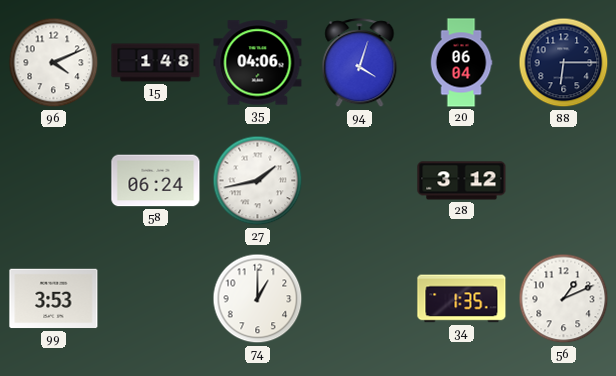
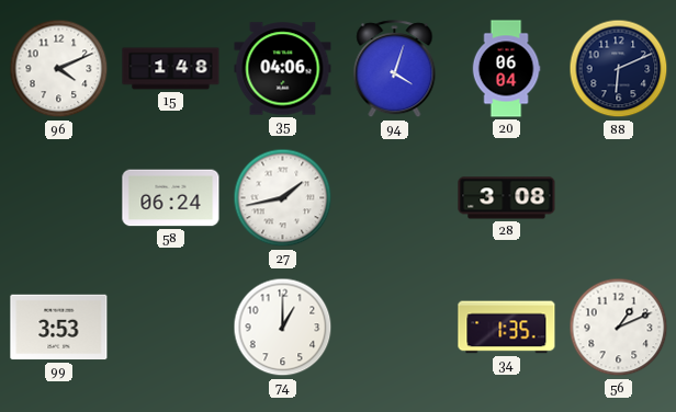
88: 6:15 -> 6:11
28: 3:12 -> 3:08
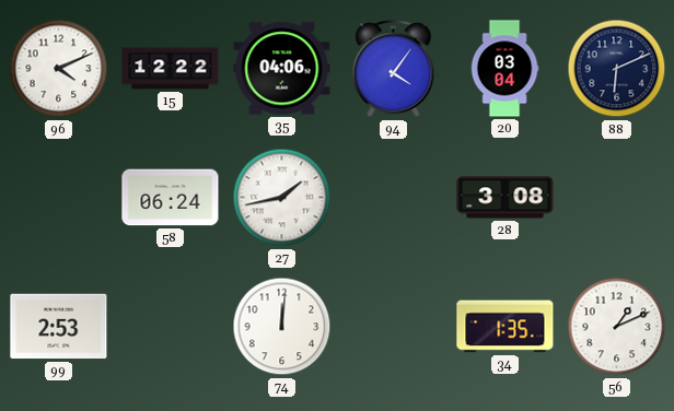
15: 1:48 -> 12:22
94: 4:03 -> 4:06
20: 06:04 -> 03:04
99: 3:53 -> 2:53
74: 1:00 -> 12:01
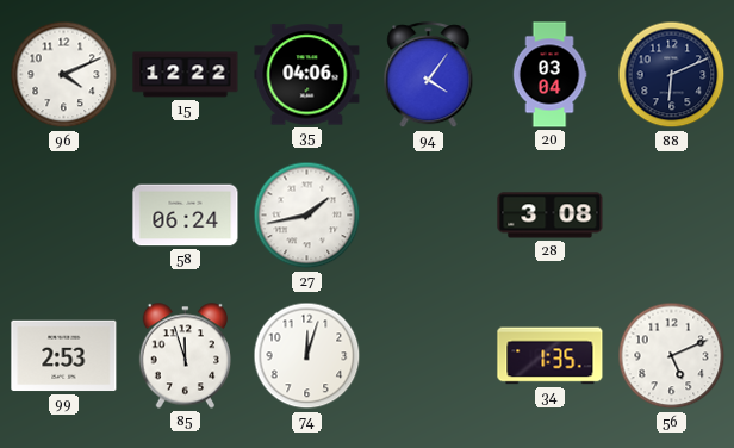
85: none -> 11:57
74: 12:01 -> 12:03
56: 1:11 -> 5:11
